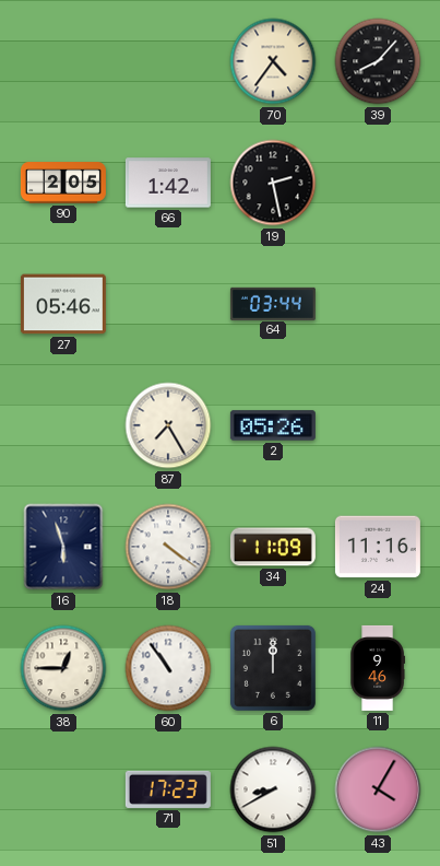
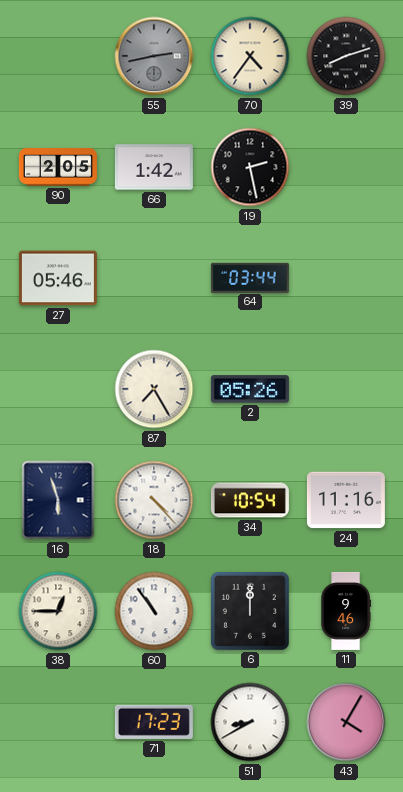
55: none -> 2:43
39: 8:07 -> 8:12
18: 4:21 -> 4:23
34: 11:09 -> 10:54
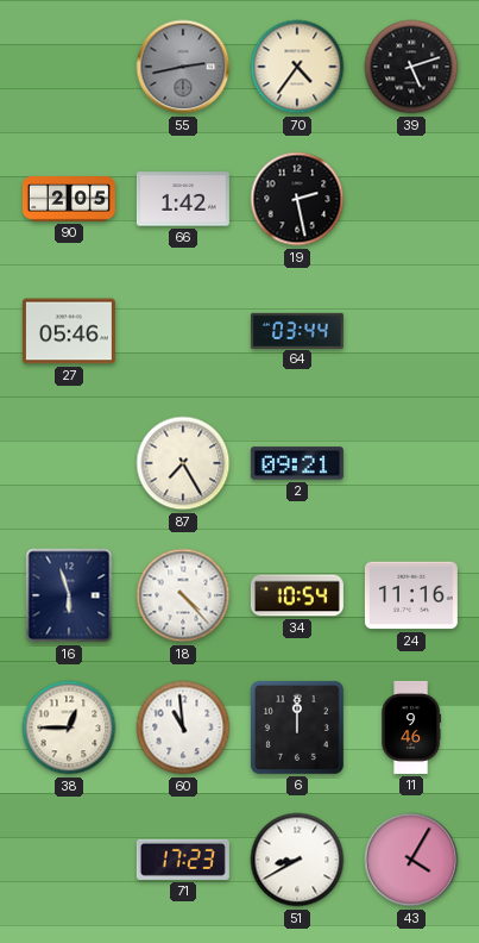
39: 8:12 -> 5:12
2: 05:26 -> 09:21
60: 10:54 -> 10:59
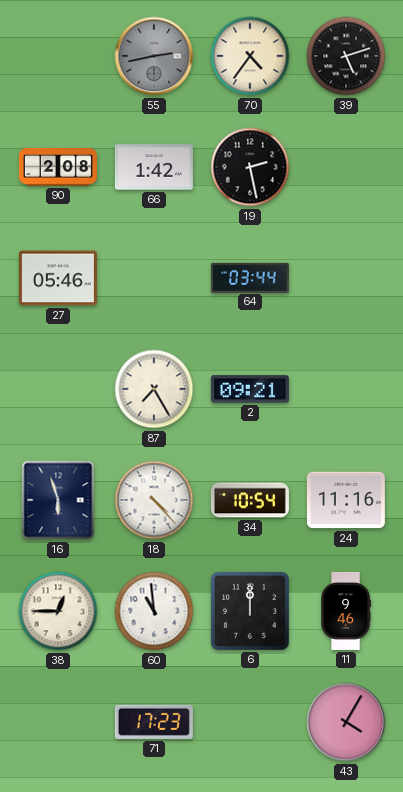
90: 2:05 -> 2:08
51: 8:40 -> none
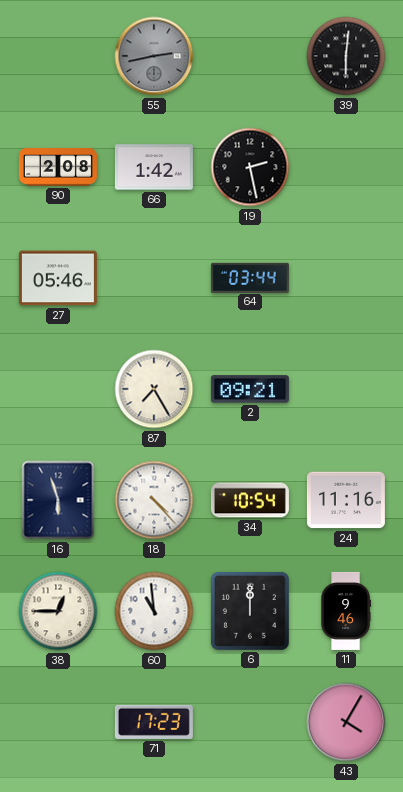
70: 4:36 -> none
39: 5:12 -> 6:01
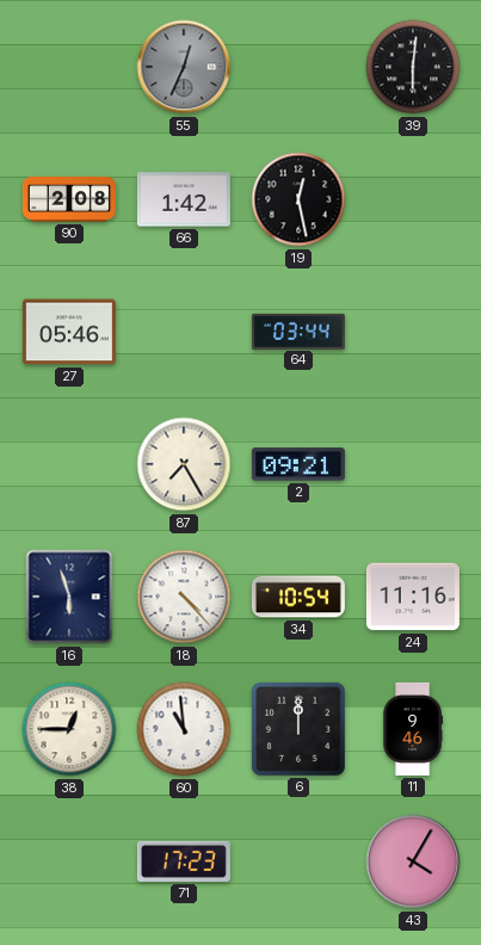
55: 2:43 -> 12:34
19: 2:28 -> 12:28
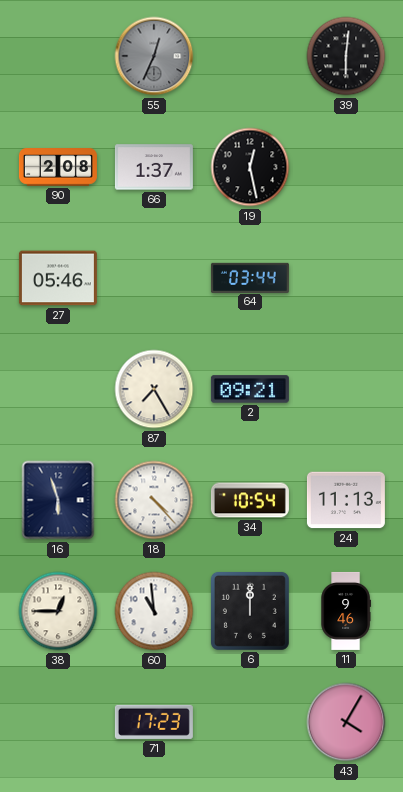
66: 1:42 -> 1:37
24: 11:16 -> 11:13
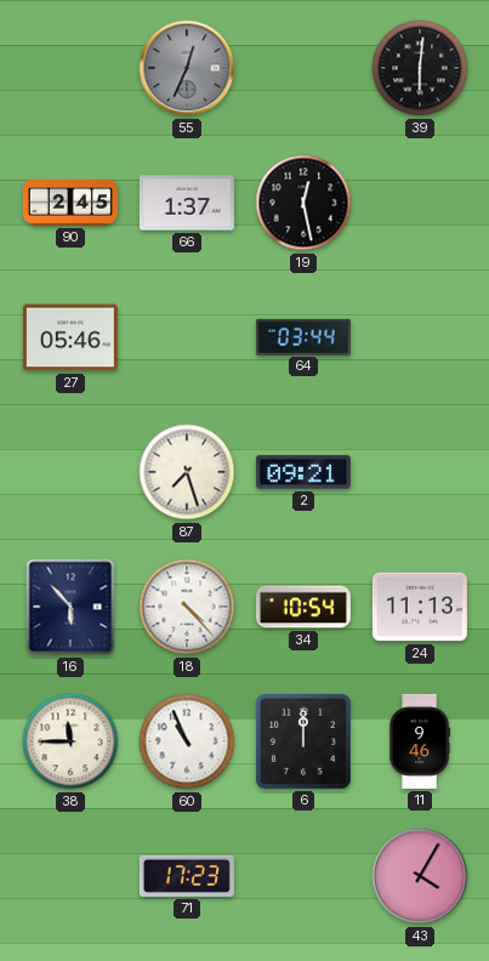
90: 2:08 -> 2:45
87: 7:25 -> 7:27
16: 5:57 -> 5:53
38: 12:45 -> 11:45
60: 10:59 -> 10:56
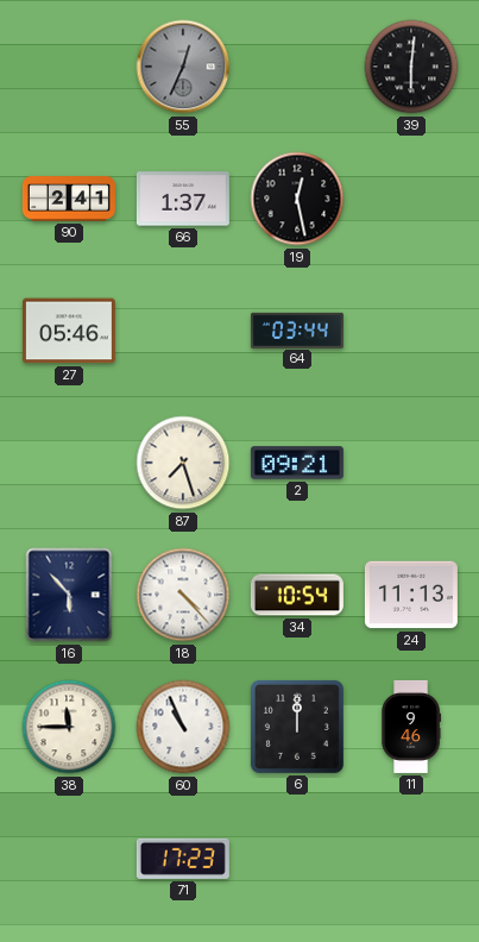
90: 2:45 -> 2:41
43: 4:05 -> none
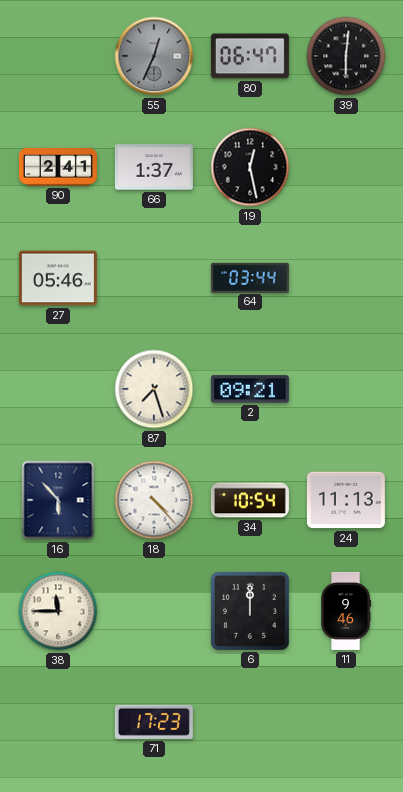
80: none -> 06:47
60: 10:56 -> none
